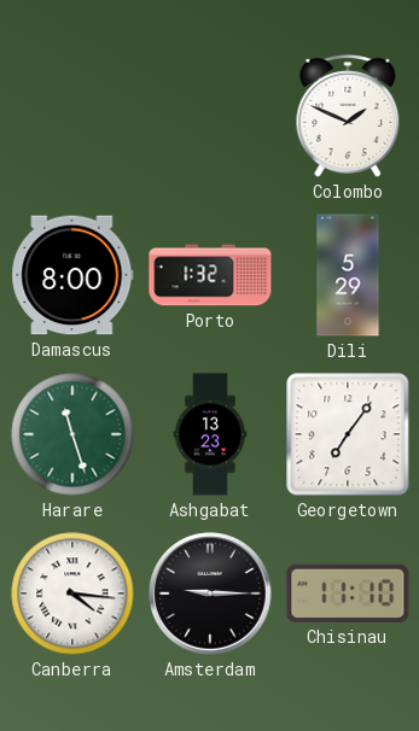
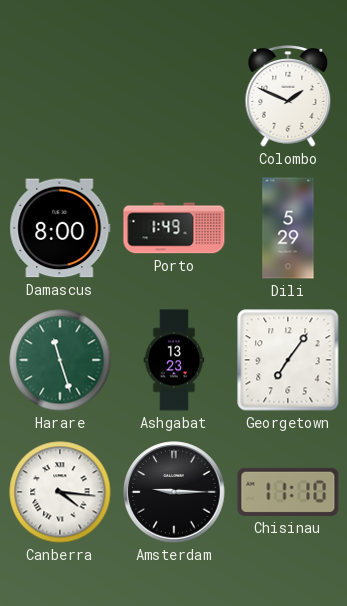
Porto: 1:32 -> 1:49
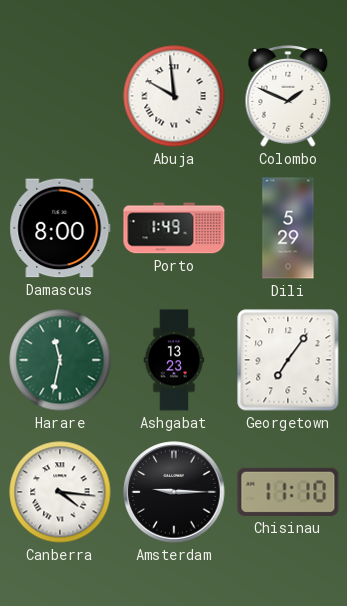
Abuja: none -> 9:59
Harare: 11:27 -> 11:32
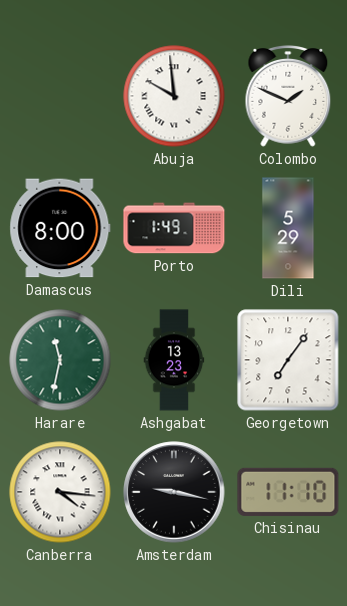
Amsterdam: 9:15 -> 9:17
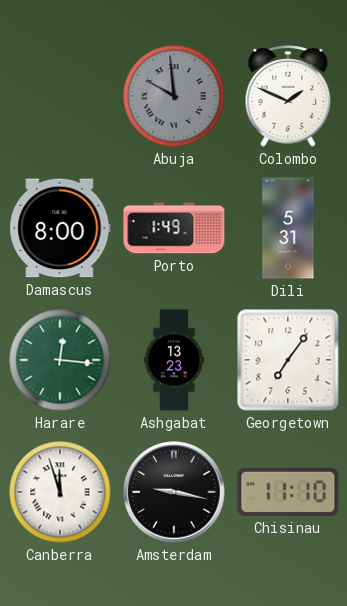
Abuja dial: white -> grey
Dili: 5:29 -> 5:31
Harare: 11:32 -> 12:16
Canberra: 4:16 -> 11:57
